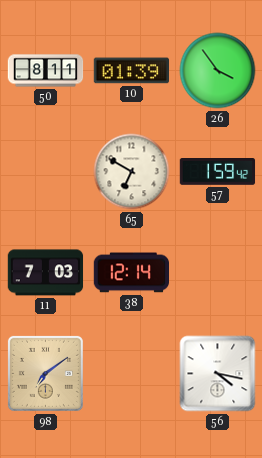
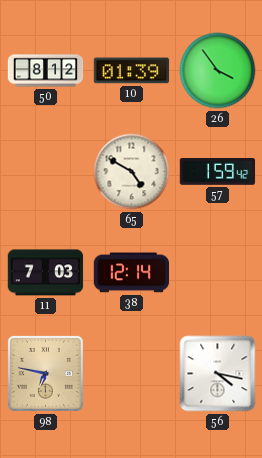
50: 8:11 -> 8:12
65: 6:50 -> 4:50
98: 7:09 -> 6:47
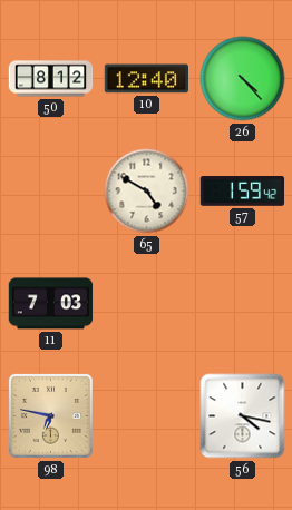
10: 01:39 -> 12:40
26: 3:54 -> 4:23
38: 12:14 -> none
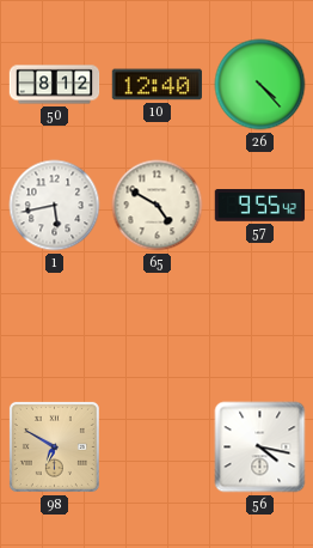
1: none -> 5:43
57: 1:59 -> 9:55
11: 7:03 -> none
98: 6:47 -> 6:50
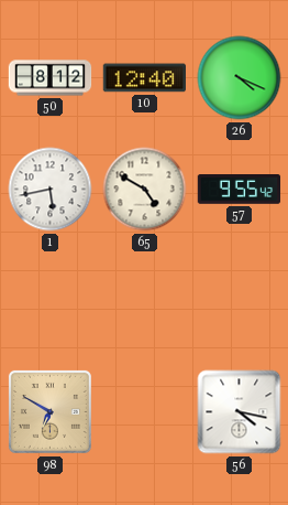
26: 4:23 -> 4:19
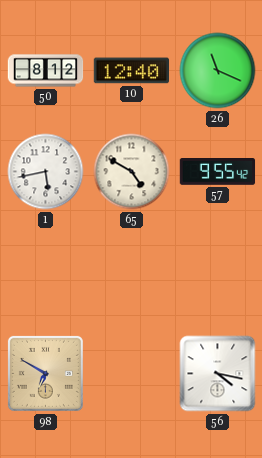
26: 4:19 -> 11:19
